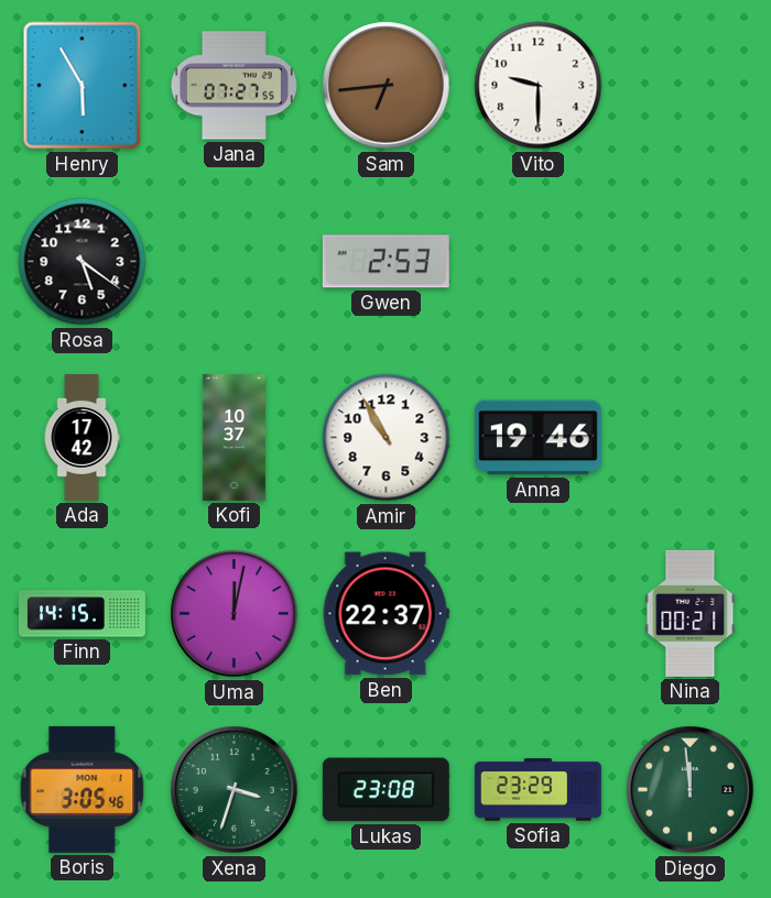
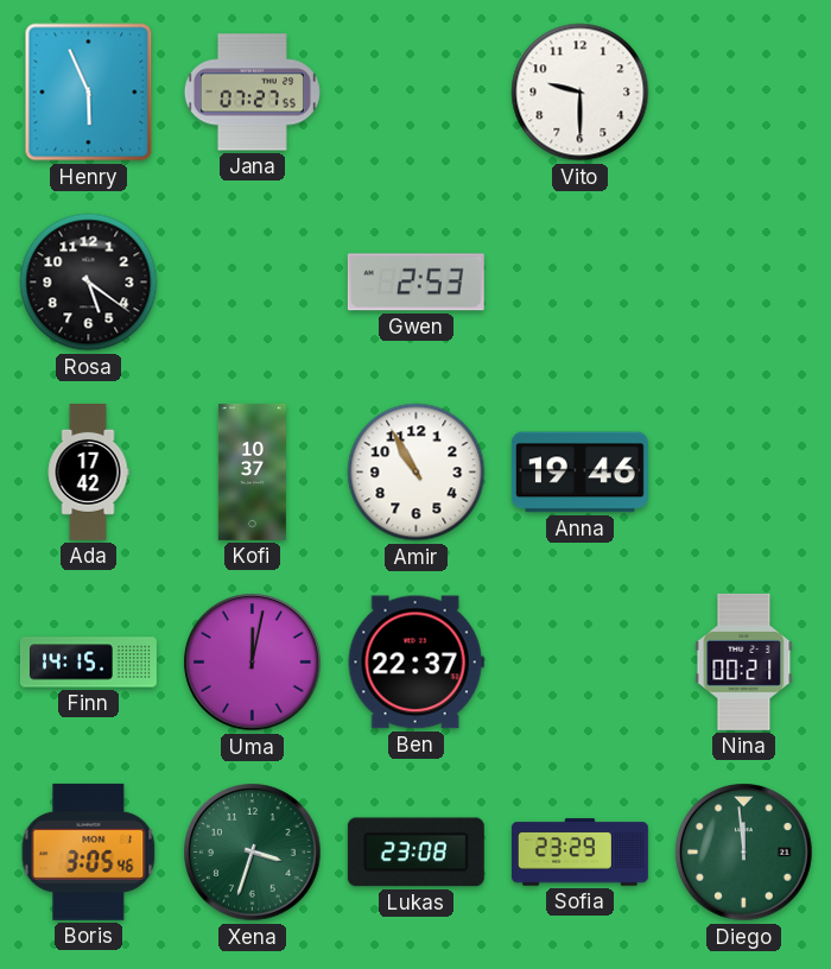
Henry: 5:55 -> 5:56
Sam: 6:44 -> none
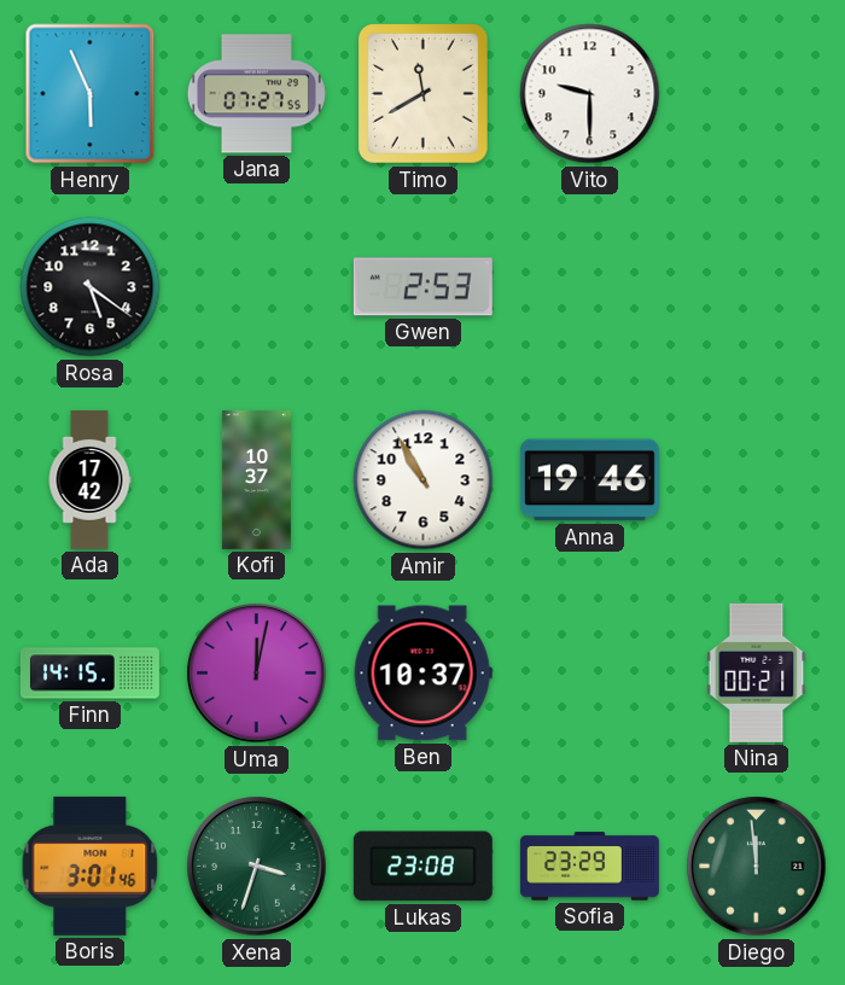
Timo: none -> 11:40
Ben: 22:37 -> 10:37
Boris: 3:05 -> 3:01
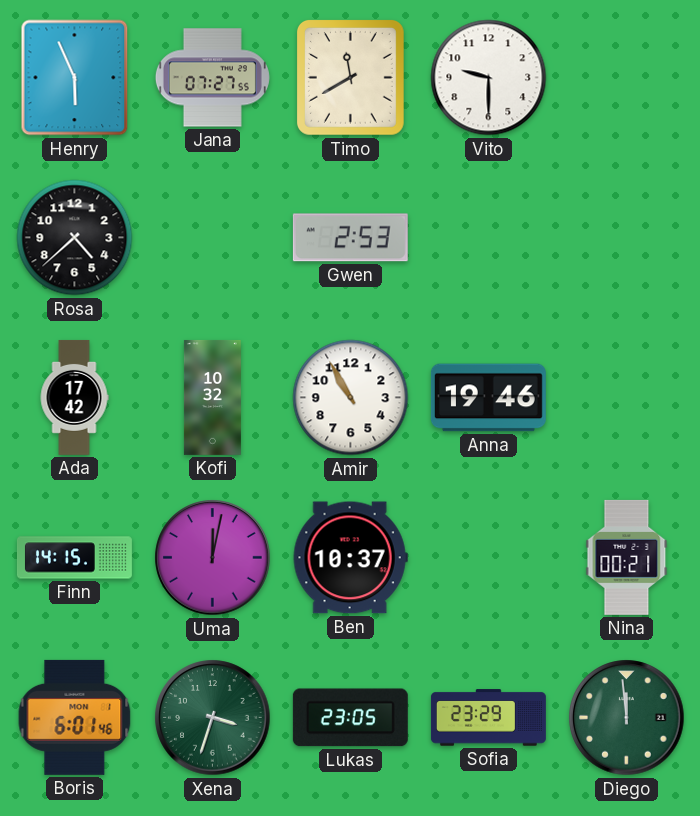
Rosa: 5:21 -> 4:38
Kofi: 10:37 -> 10:32
Boris: 3:01 -> 6:01
Lukas: 23:08 -> 23:05
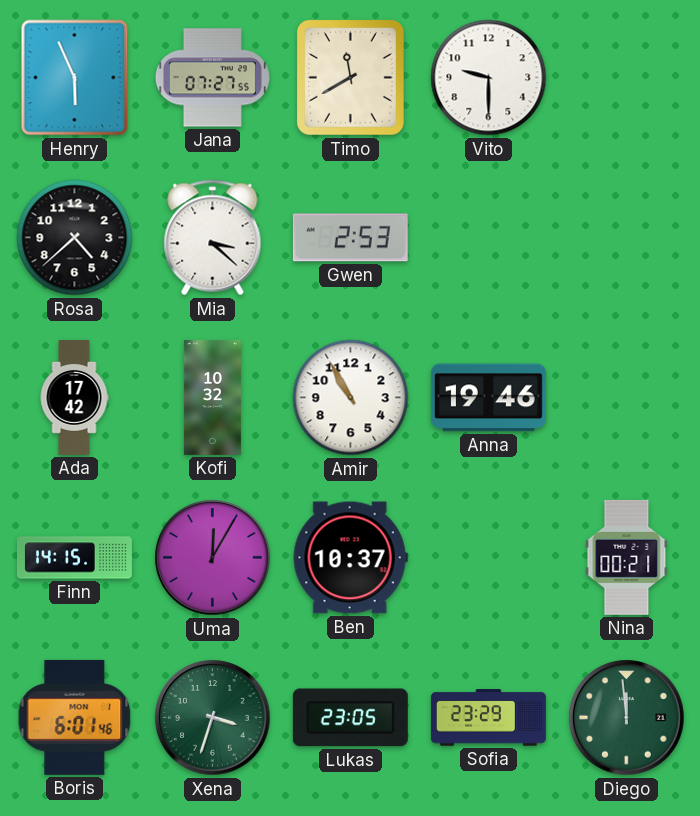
Mia: none -> 3:22
Uma: 12:02 -> 12:05
